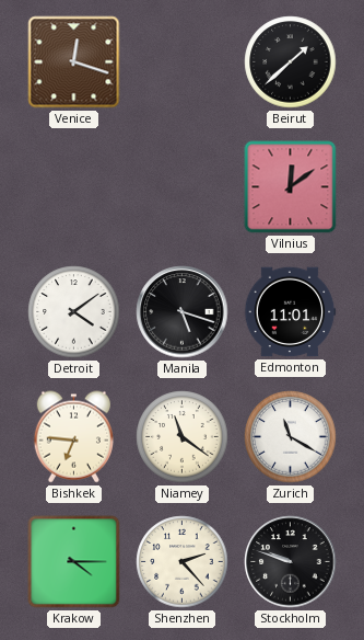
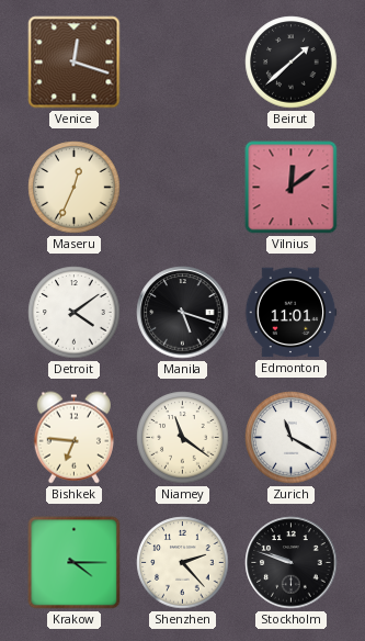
Maseru: none -> 12:34
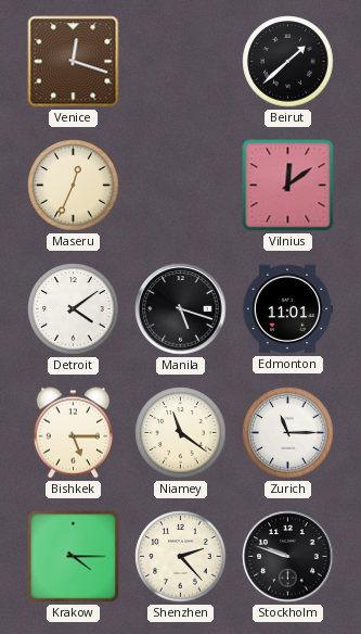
Bishkek: 6:46 -> 5:15
Zurich: 11:20 -> 11:15
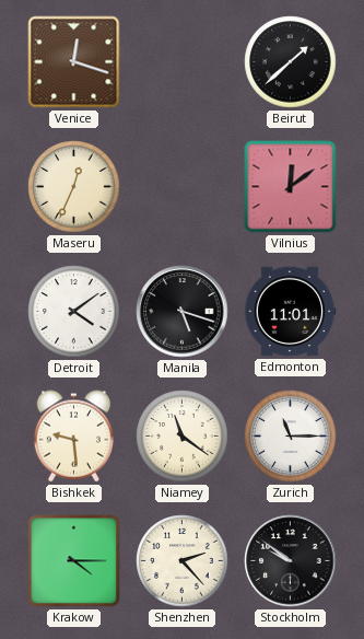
Bishkek: 5:15 -> 9:29
Stockholm: 9:48 -> 9:51
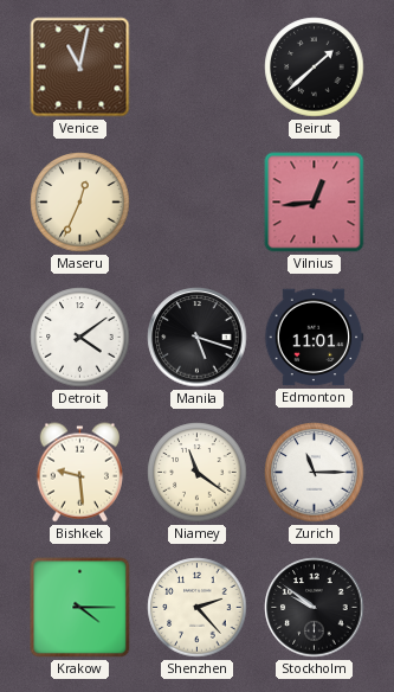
Venice: 12:18 -> 11:02
Vilnius: 12:09 -> 12:44
